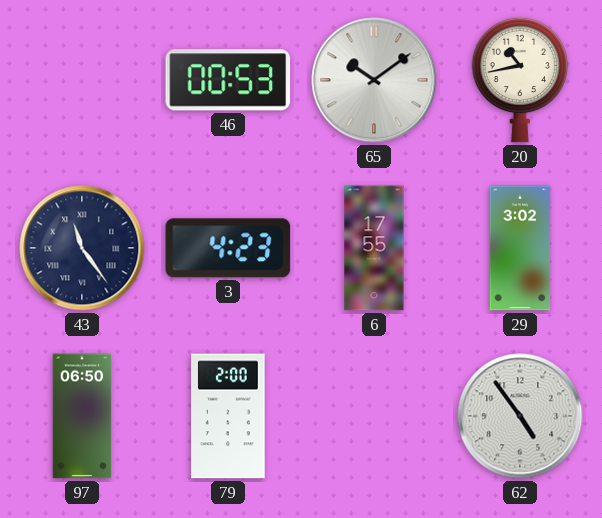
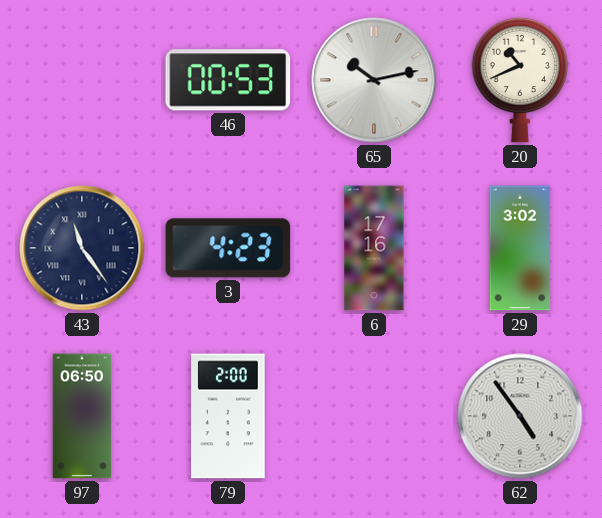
65: 10:09 -> 10:13
20: 10:43 -> 10:41
6: 17:55 -> 17:16
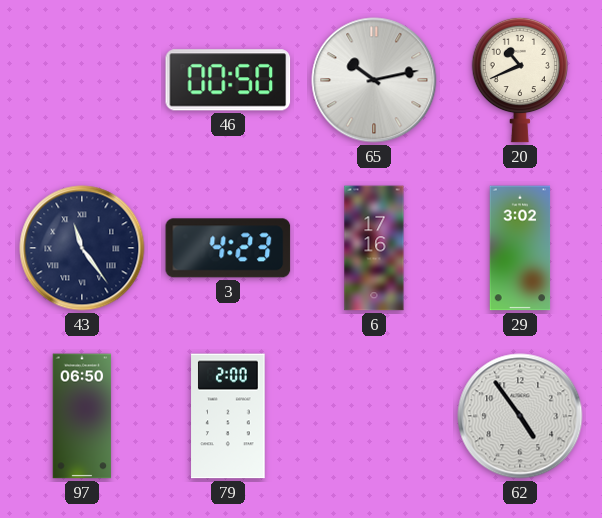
46: 00:53 -> 00:50
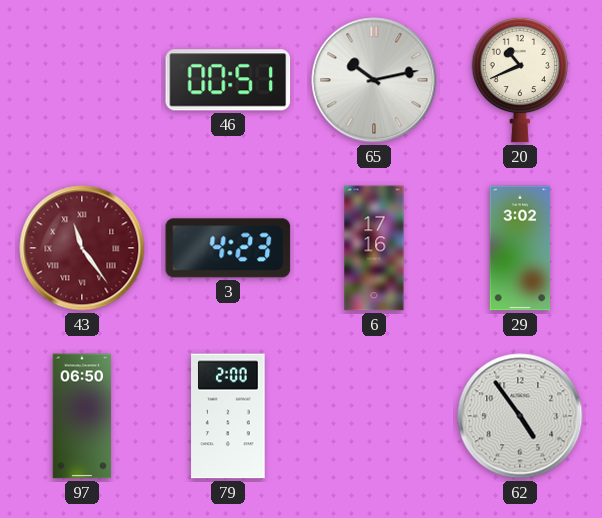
46: 00:50 -> 00:51
43 dial: navy -> burgundy
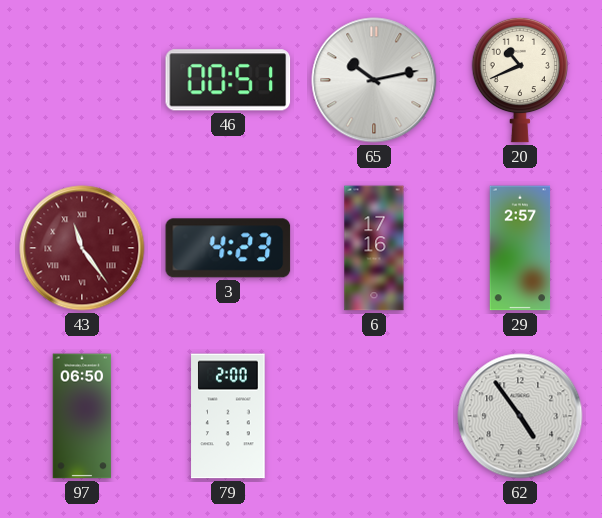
29: 3:02 -> 2:57
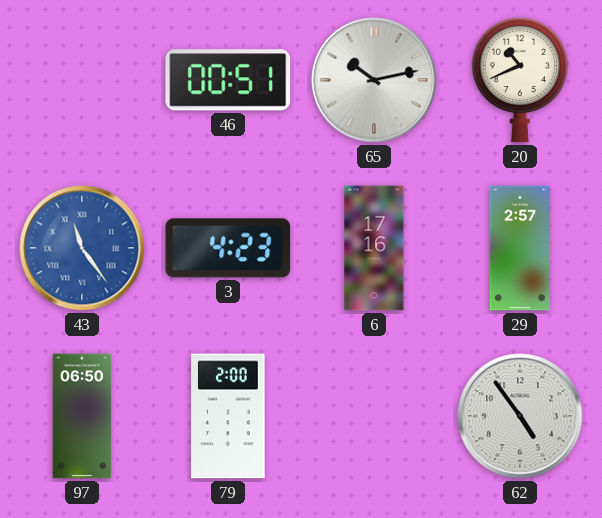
43 dial: burgundy -> blue
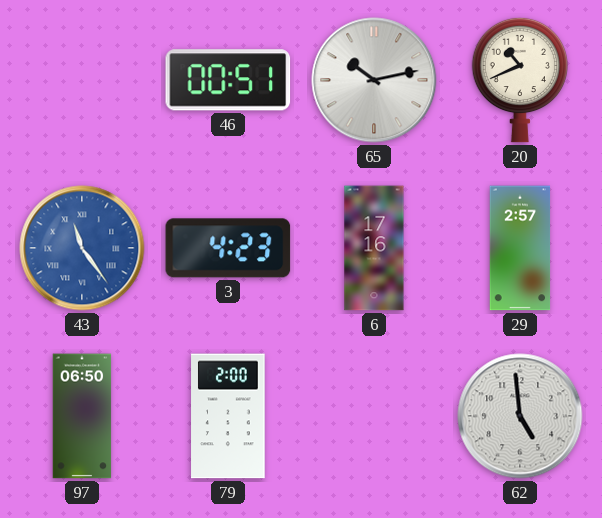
62: 4:54 -> 4:59
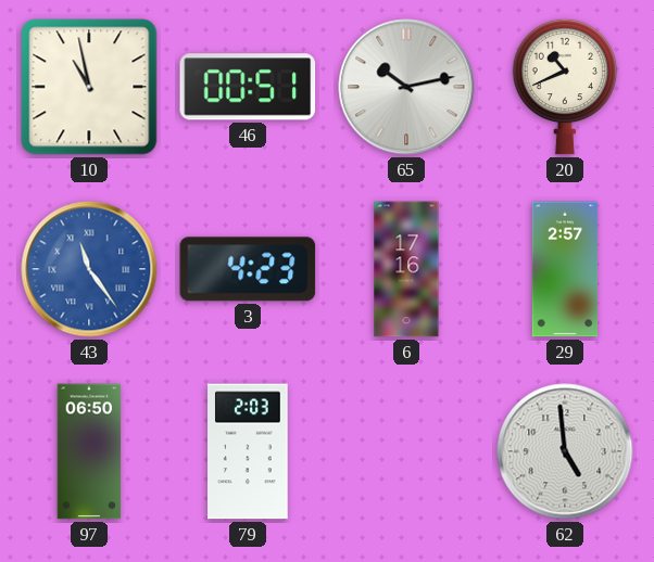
10: none -> 10:58
79: 2:00 -> 2:03
